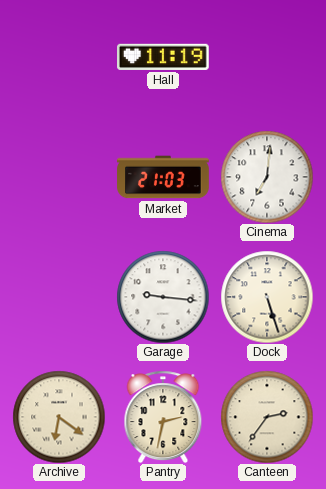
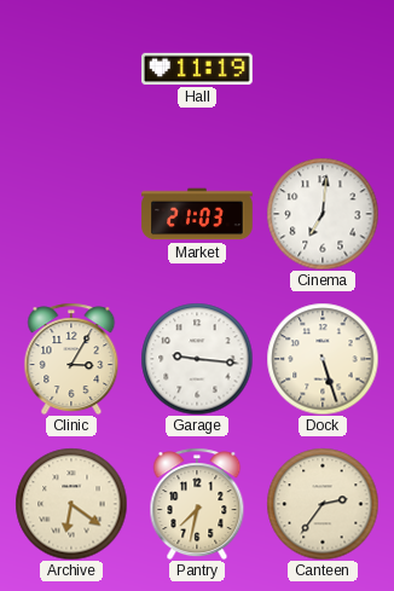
Clinic: none -> 3:05
Pantry: 2:32 -> 7:32
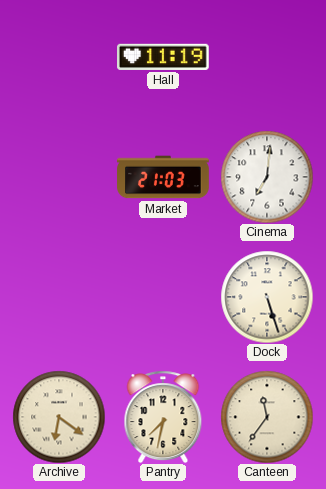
Clinic: 3:05 -> none
Garage: 9:16 -> none
Canteen: 2:36 -> 11:36
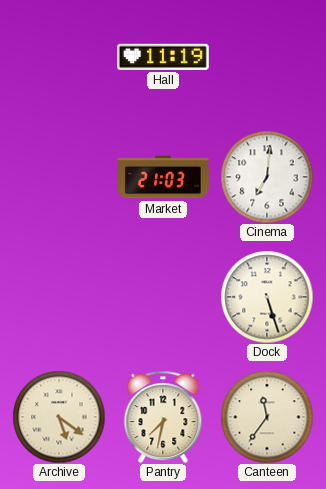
Archive: 6:21 -> 5:21
